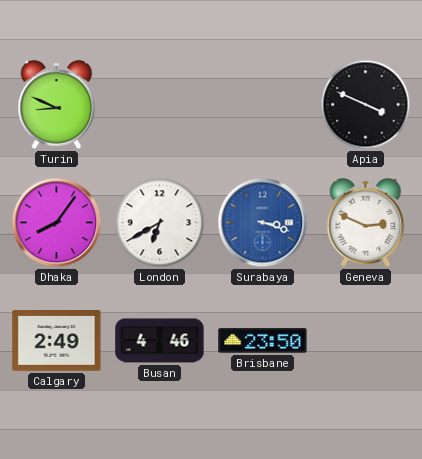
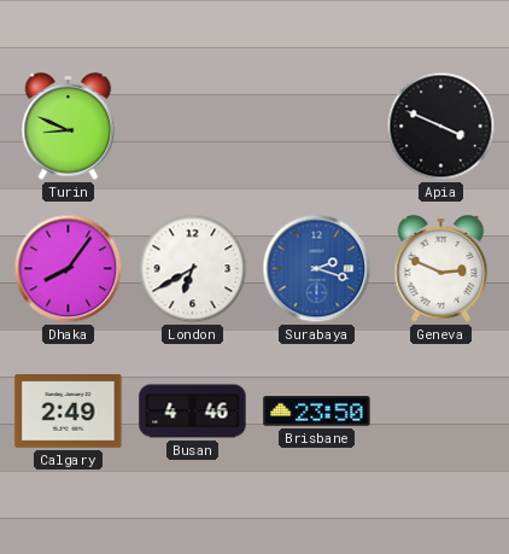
Surabaya: 3:18 -> 2:18
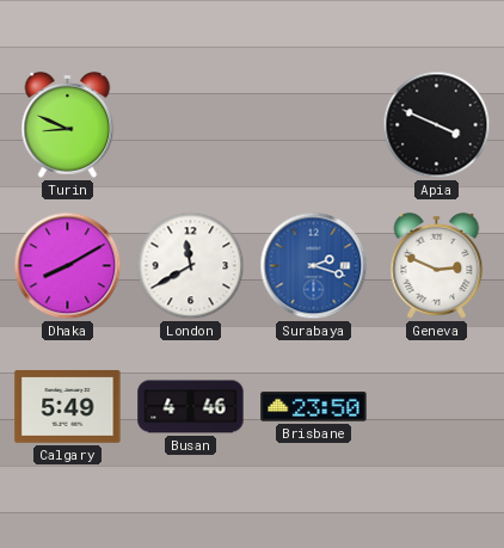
Dhaka: 8:06 -> 8:10
London: 6:40 -> 11:40
Calgary: 2:49 -> 5:49
